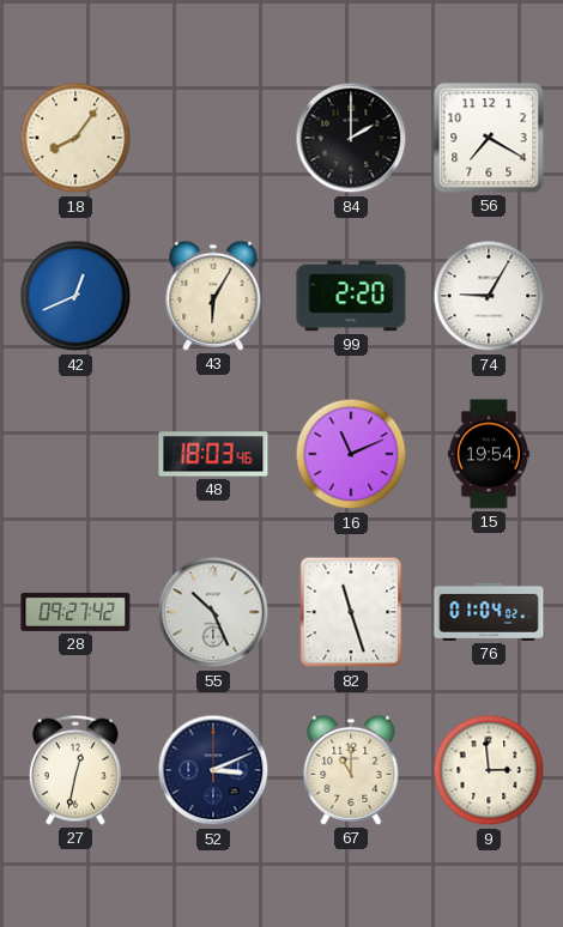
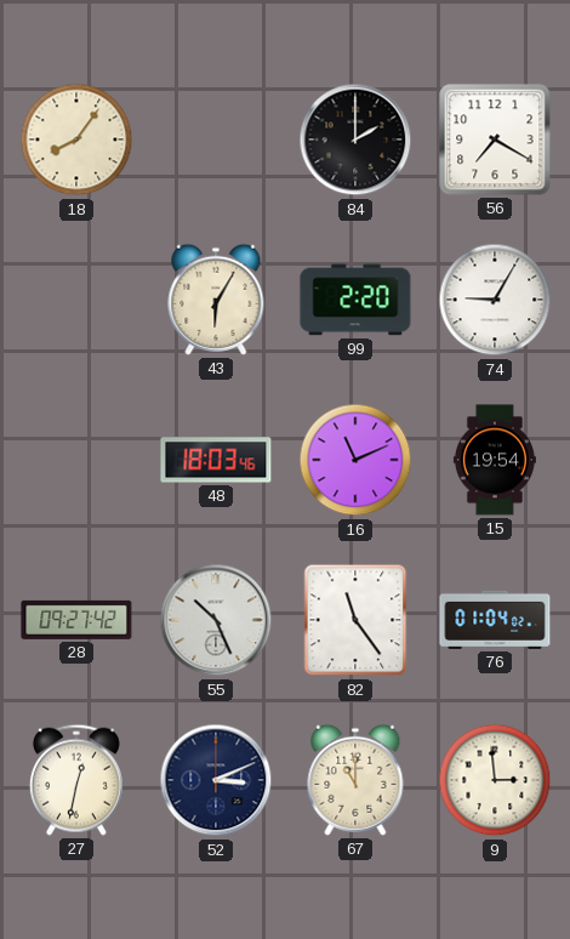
42: 12:41 -> none
82: 11:27 -> 11:24
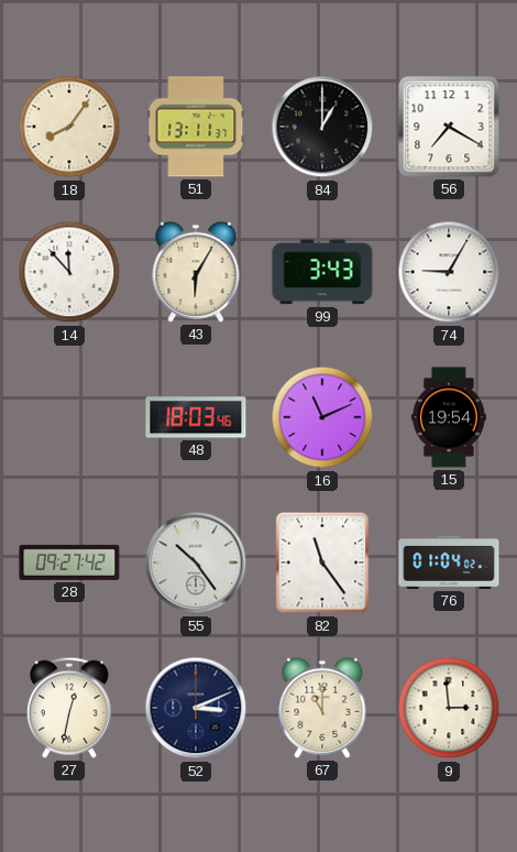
51: none -> 13:11
84: 2:00 -> 1:00
14: none -> 11:53
99: 2:20 -> 3:43
55: 10:26 -> 10:24
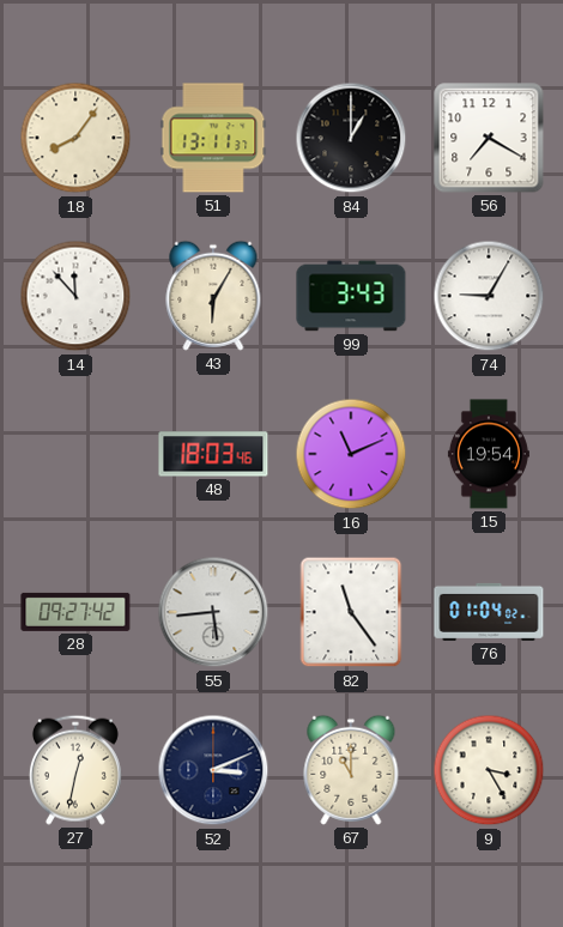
55: 10:24 -> 5:44
9: 2:59 -> 3:25
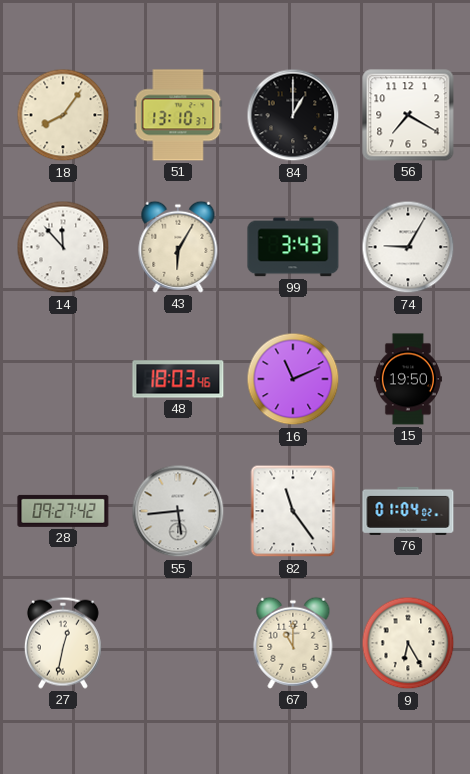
51: 13:11 -> 13:10
15: 19:54 -> 19:50
52: 3:11 -> none
9: 3:25 -> 6:25
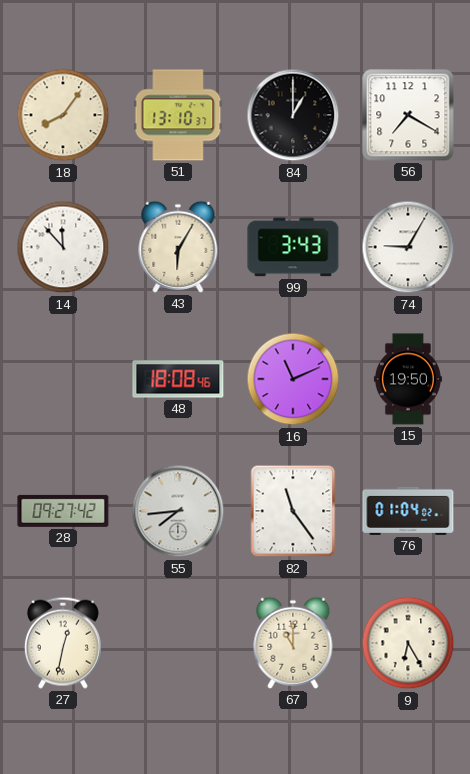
48: 18:03 -> 18:08
55: 5:44 -> 7:44
